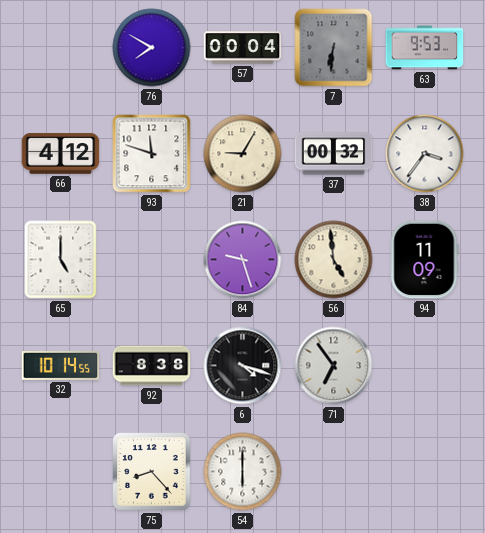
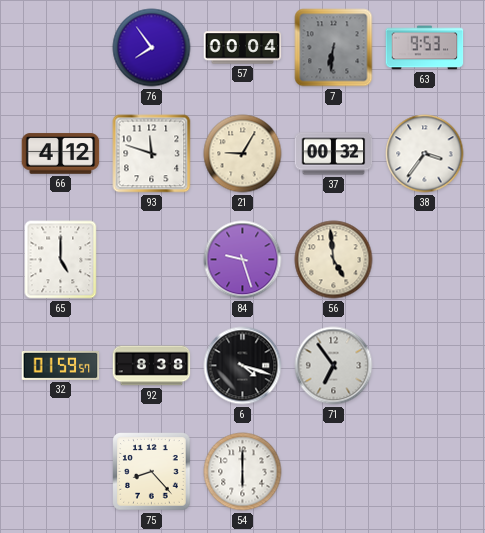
76: 7:50 -> 7:54
94: 11:09 -> none
32: 10:14 -> 01:59
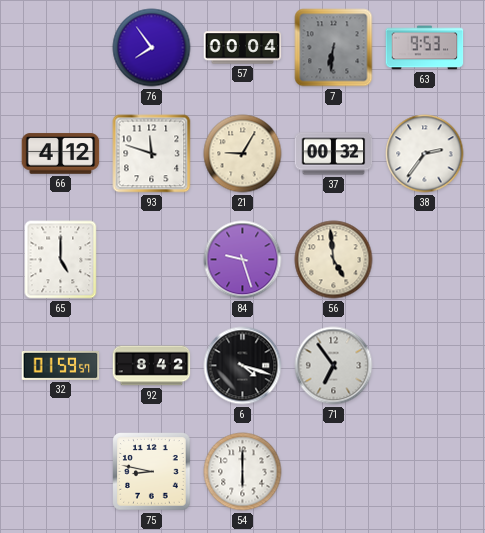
38: 3:36 -> 2:36
92: 8:38 -> 8:42
75: 8:23 -> 8:47
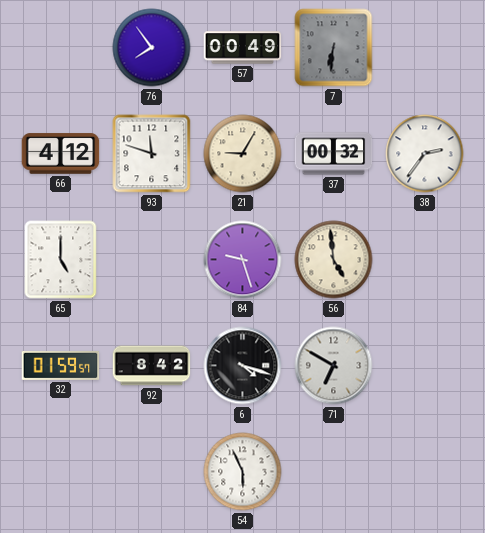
57: 00:04 -> 00:49
63: 9:53 -> none
71: 6:54 -> 6:50
75: 8:47 -> none
54: 6:00 -> 5:56
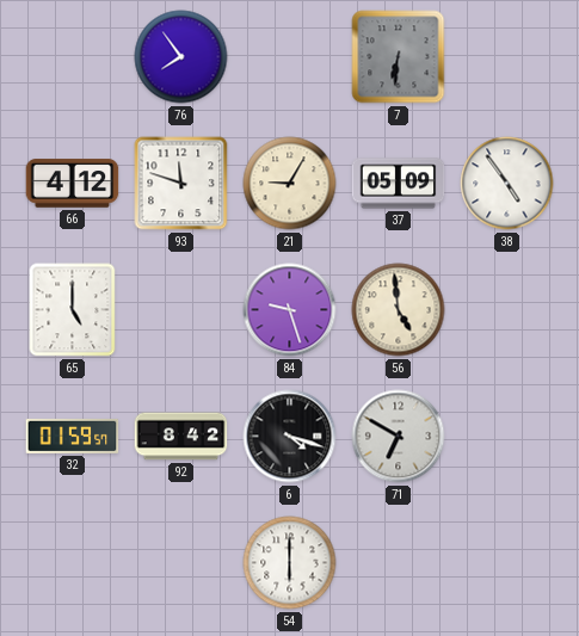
57: 00:49 -> none
37: 00:32 -> 05:09
38: 2:36 -> 4:54
54: 5:56 -> 6:00
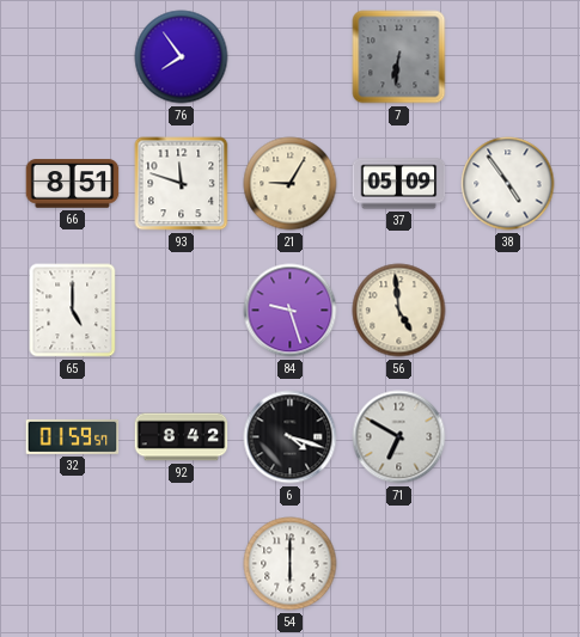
66: 4:12 -> 8:51
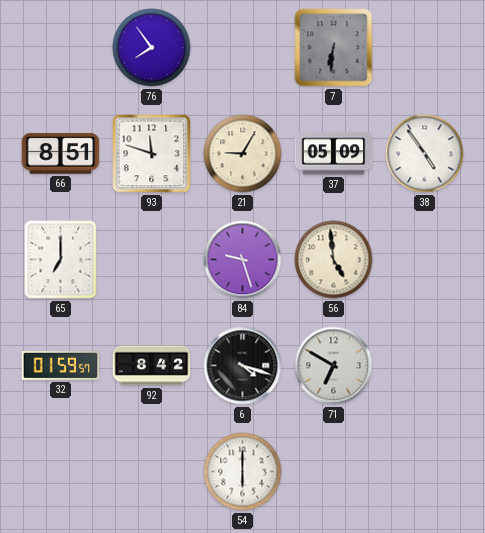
65: 5:00 -> 7:00
